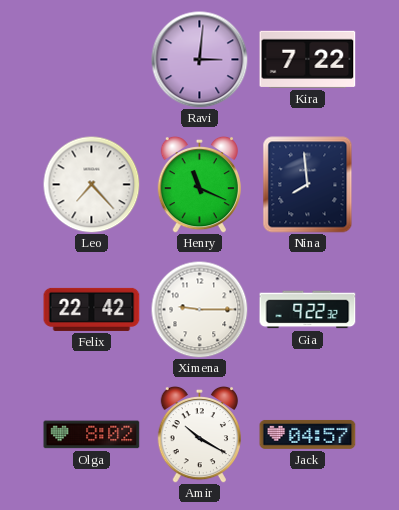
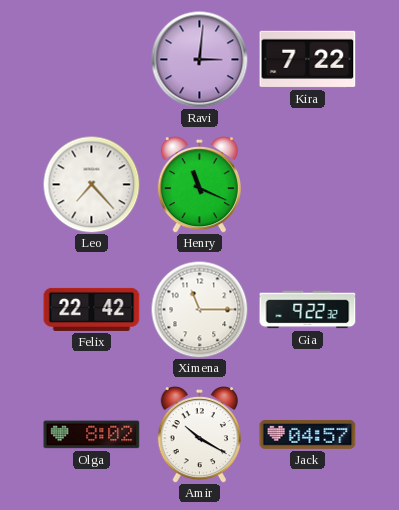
Nina: 7:59 -> none
Ximena: 9:15 -> 11:15
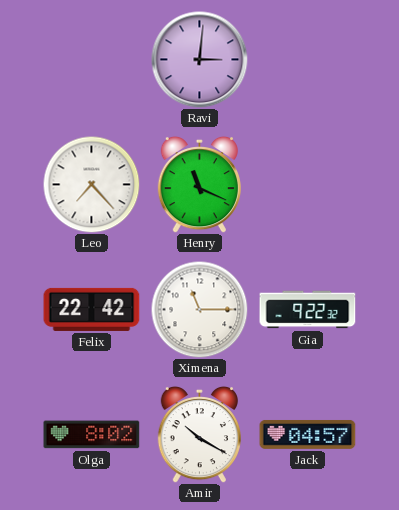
Kira: 7:22 -> none
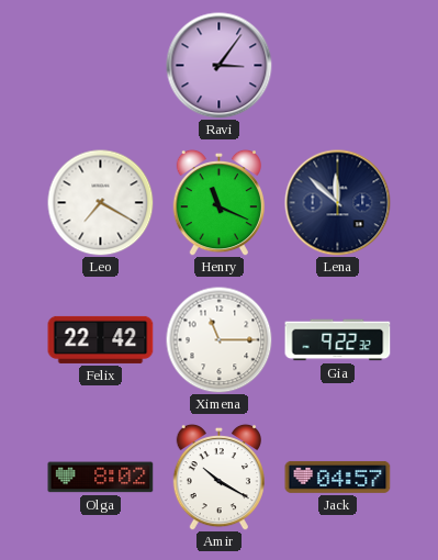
Ravi: 3:01 -> 3:06
Leo: 7:23 -> 7:20
Lena: none -> 11:52
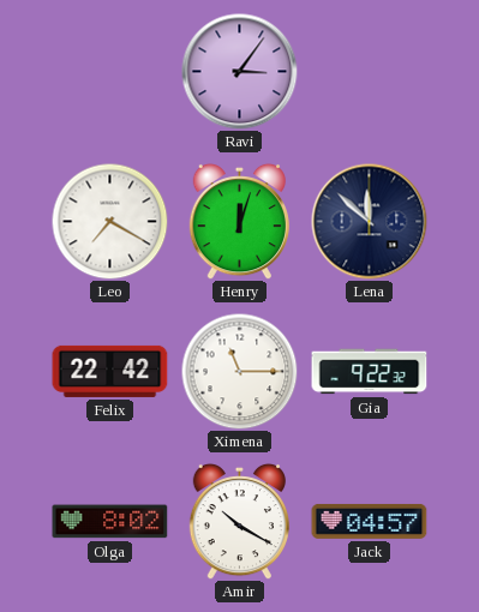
Henry: 11:19 -> 12:03
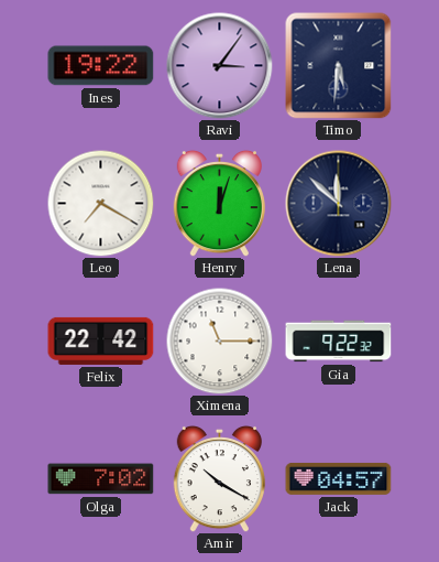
Ines: none -> 19:22
Timo: none -> 5:31
Olga: 8:02 -> 7:02
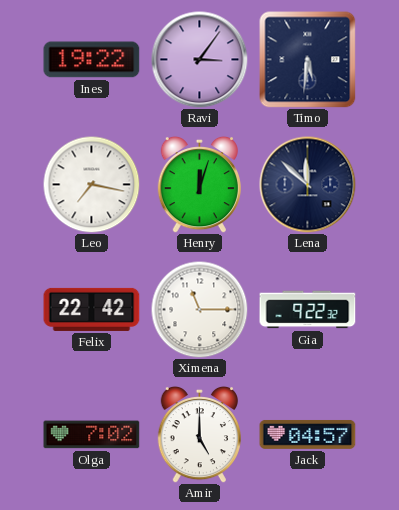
Leo: 7:20 -> 7:17
Amir: 10:20 -> 5:00
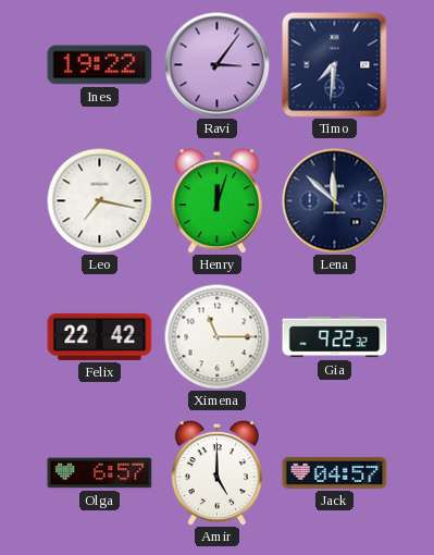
Timo: 5:31 -> 7:31
Olga: 7:02 -> 6:57
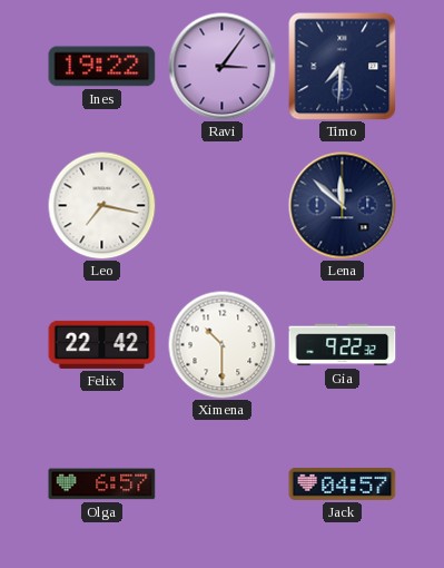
Henry: 12:03 -> none
Ximena: 11:15 -> 10:30
Amir: 5:00 -> none
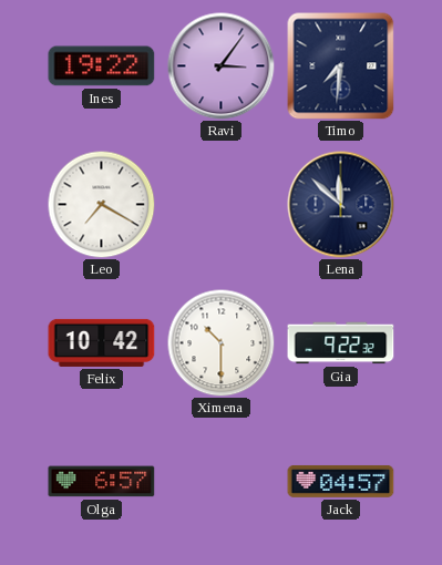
Leo: 7:17 -> 7:20
Felix: 22:42 -> 10:42
